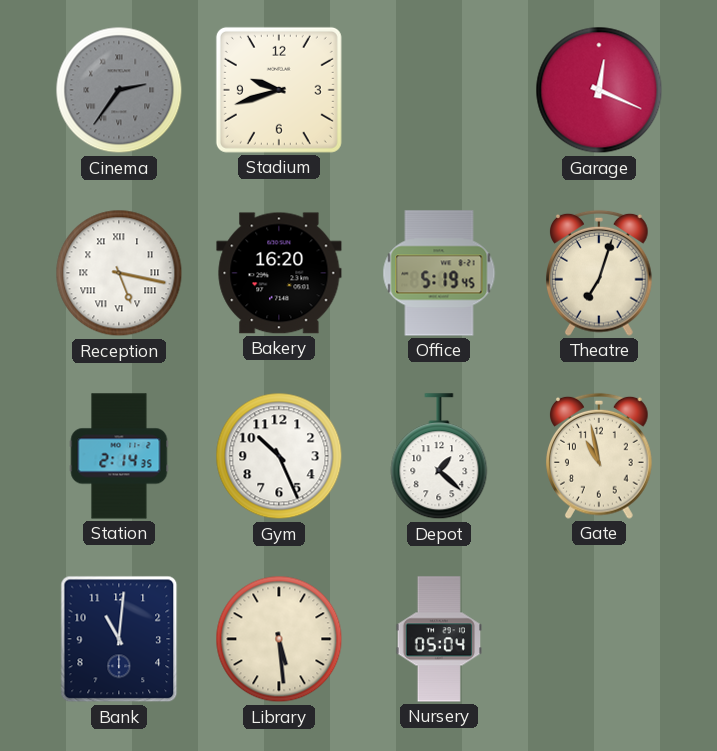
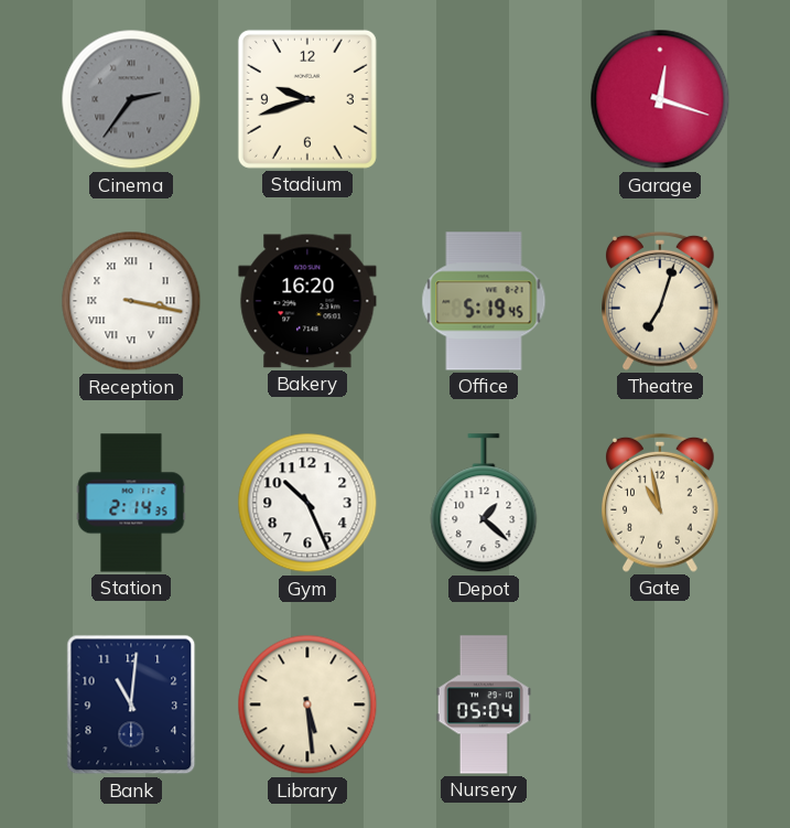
Garage: 12:19 -> 12:18
Reception: 5:17 -> 3:17
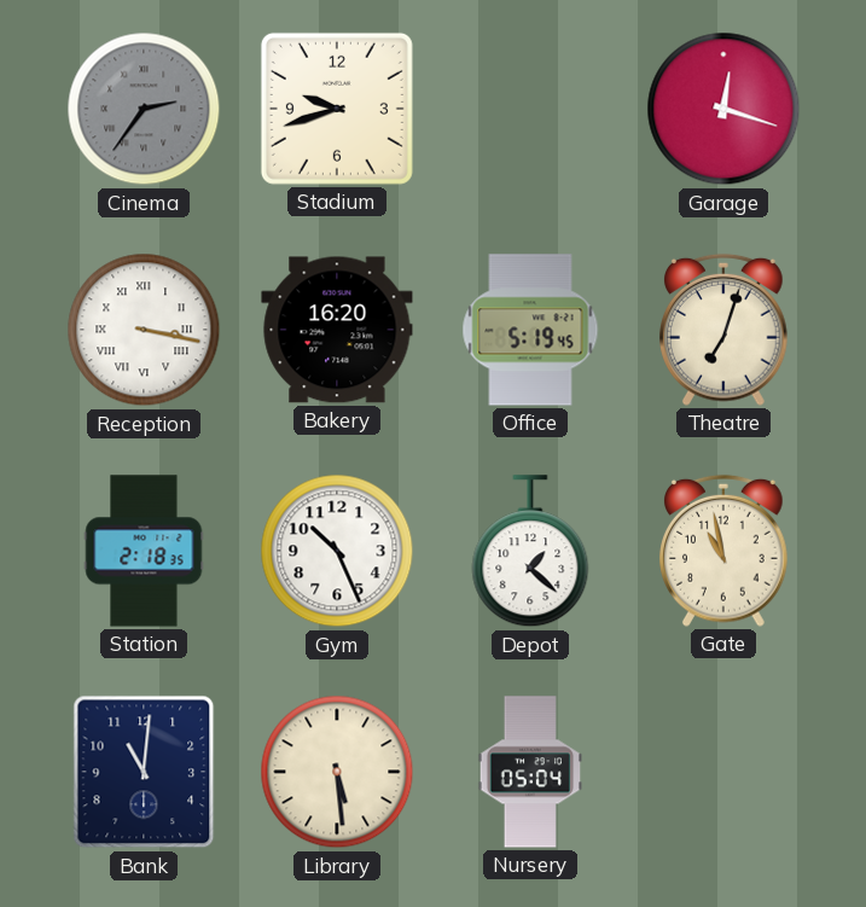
Station: 2:14 -> 2:18
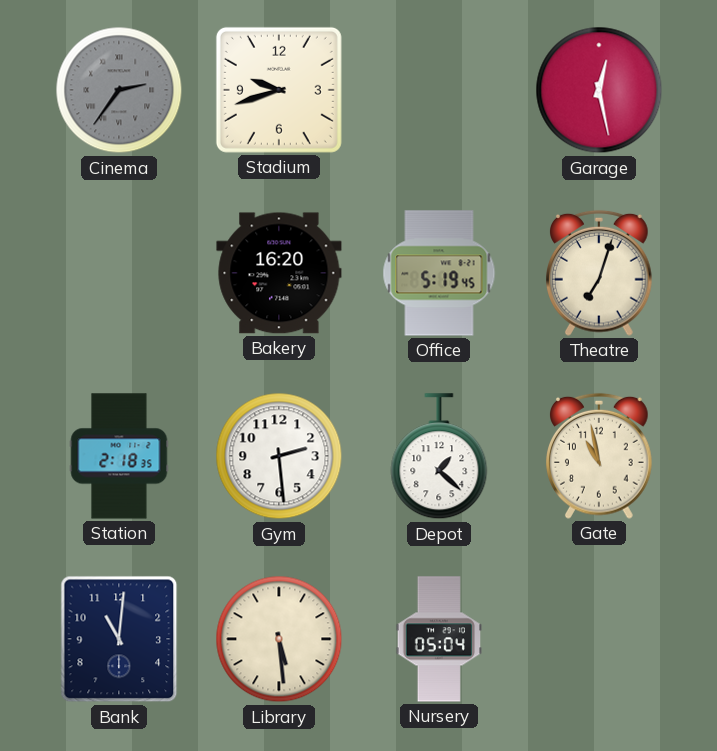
Garage: 12:18 -> 12:28
Reception: 3:17 -> none
Gym: 10:26 -> 2:29
